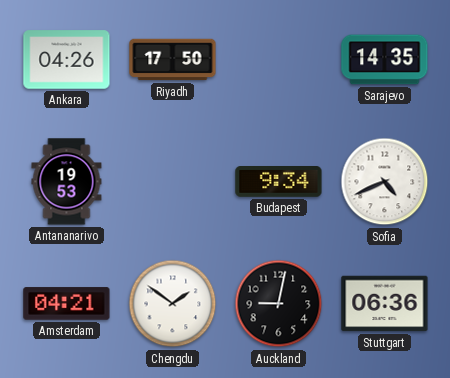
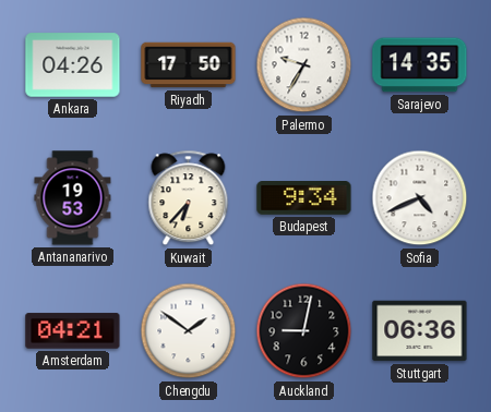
Palermo: none -> 9:35
Kuwait: none -> 6:37
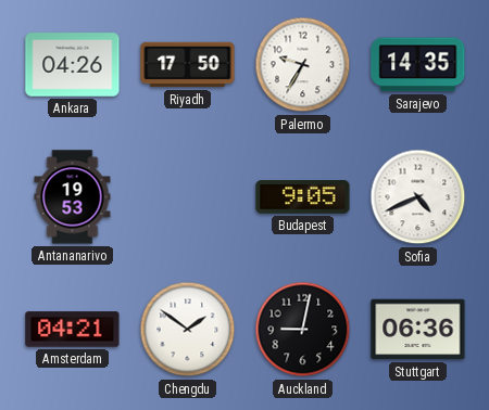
Kuwait: 6:37 -> none
Budapest: 9:34 -> 9:05
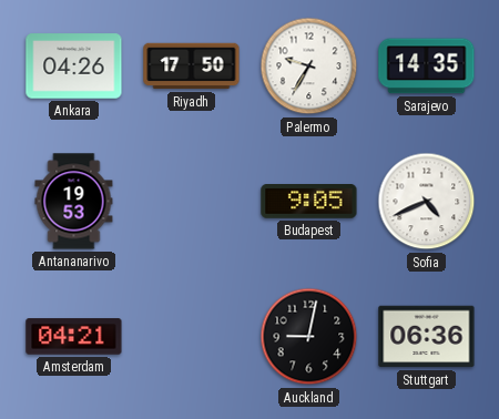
Chengdu: 1:51 -> none
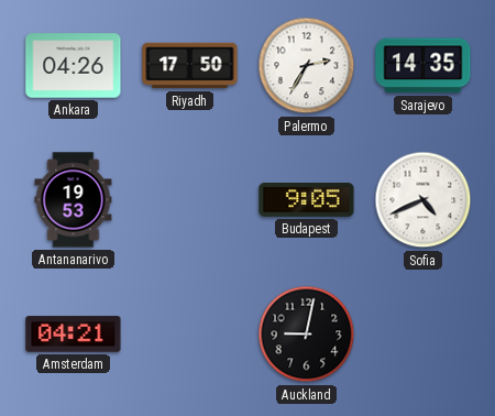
Palermo: 9:35 -> 2:35
Stuttgart: 06:36 -> none
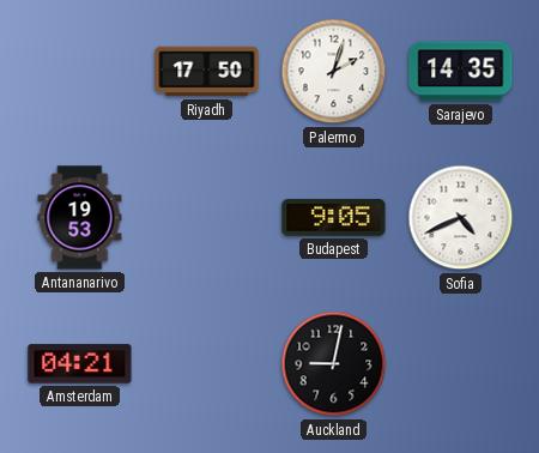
Ankara: 04:26 -> none
Palermo: 2:35 -> 2:03
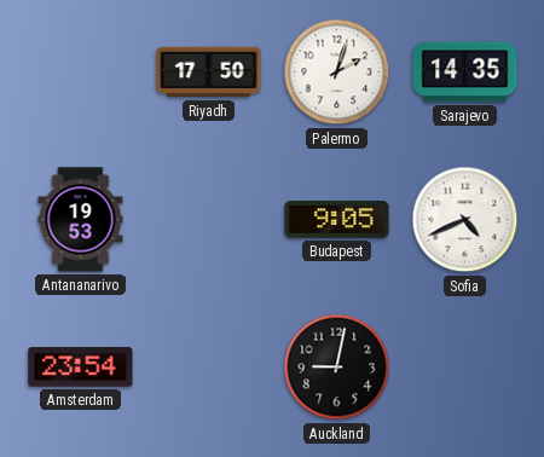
Amsterdam: 04:21 -> 23:54
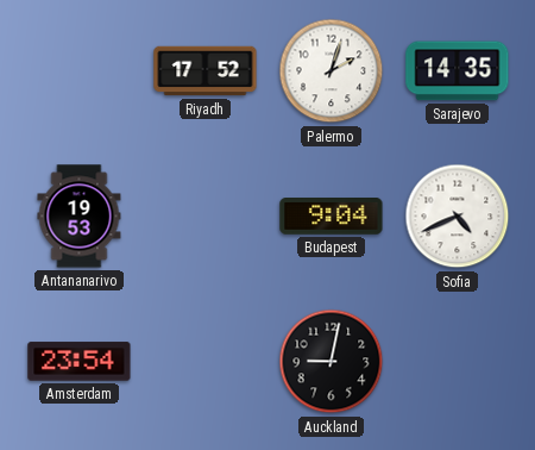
Riyadh: 17:50 -> 17:52
Budapest: 9:05 -> 9:04
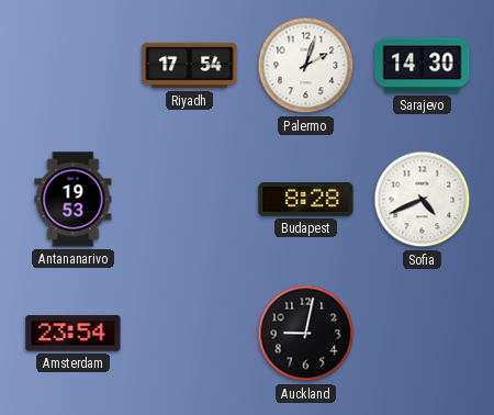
Riyadh: 17:52 -> 17:54
Sarajevo: 14:35 -> 14:30
Budapest: 9:04 -> 8:28
